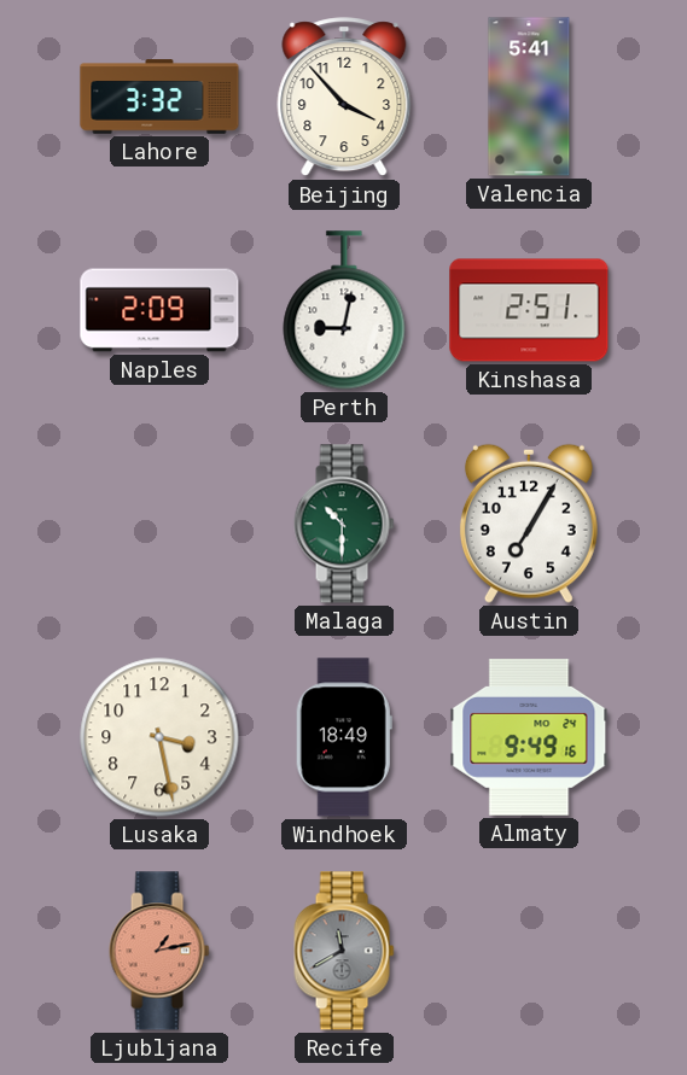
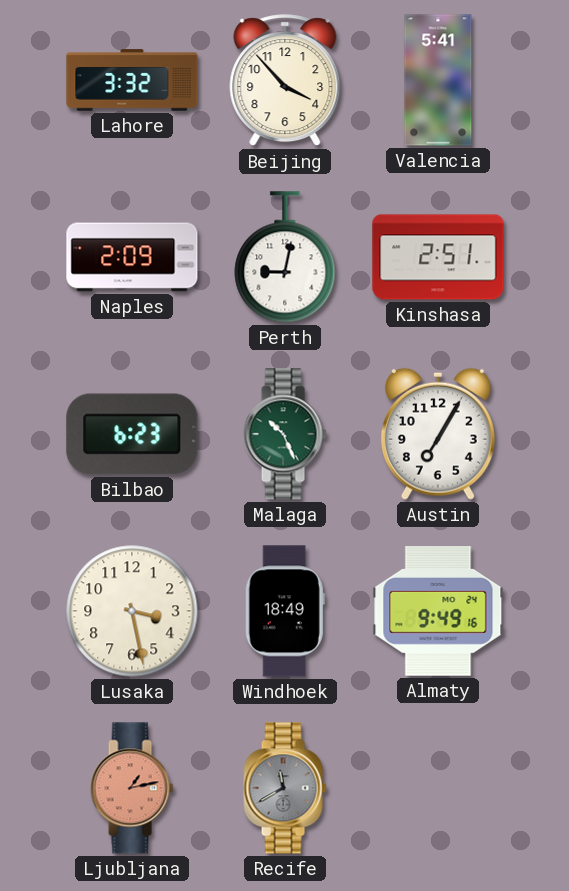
Bilbao: none -> 6:23
Malaga: 10:30 -> 10:26
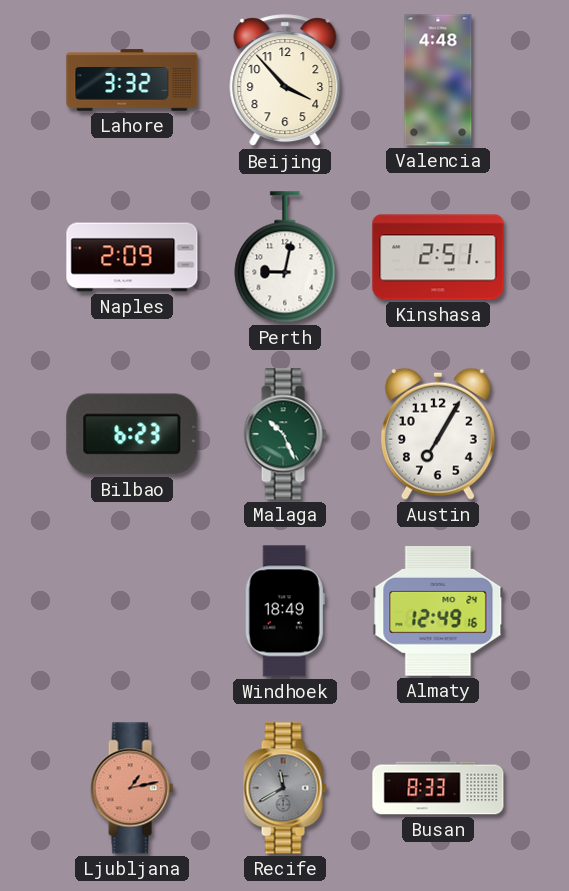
Valencia: 5:41 -> 4:48
Lusaka: 3:28 -> none
Almaty: 9:49 -> 12:49
Busan: none -> 8:33
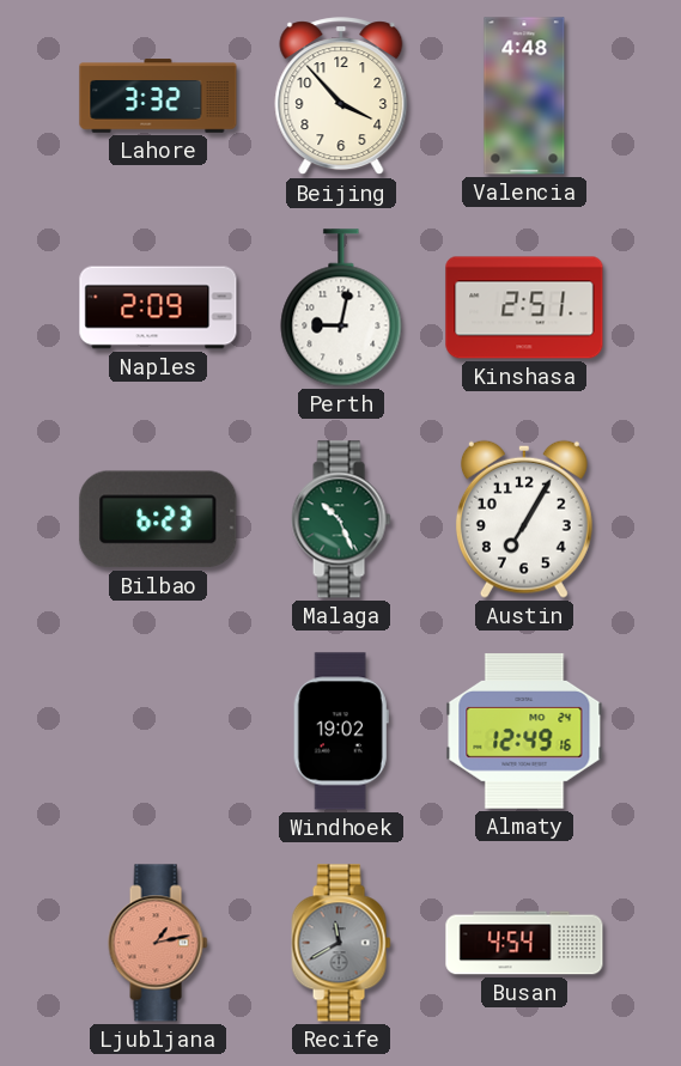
Windhoek: 18:49 -> 19:02
Busan: 8:33 -> 4:54
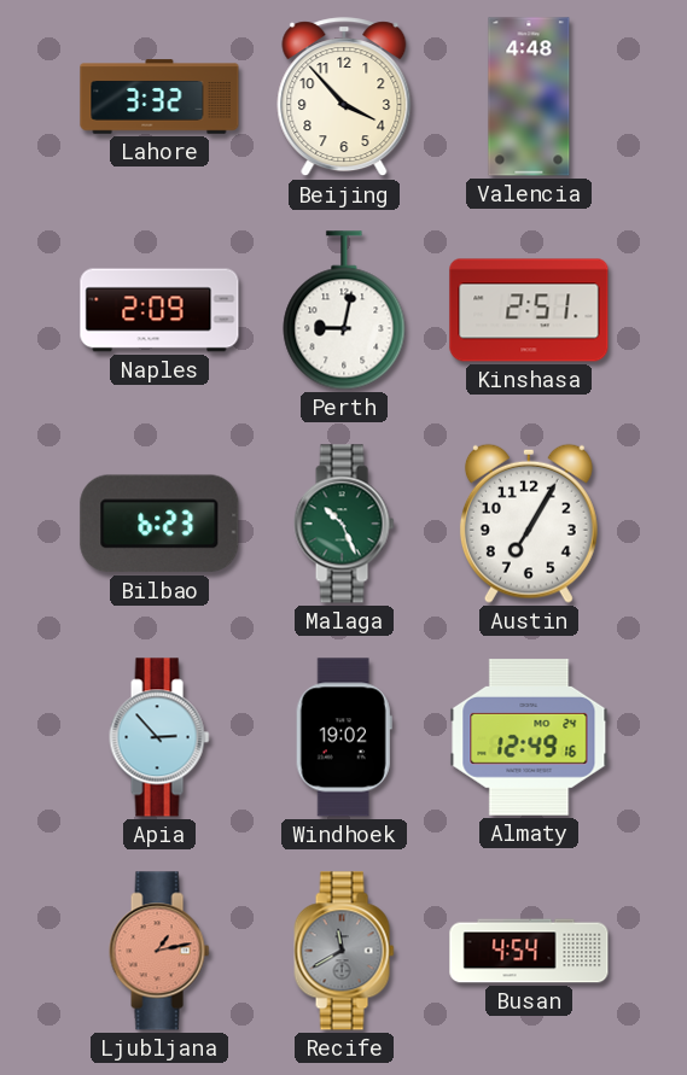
Apia: none -> 2:53
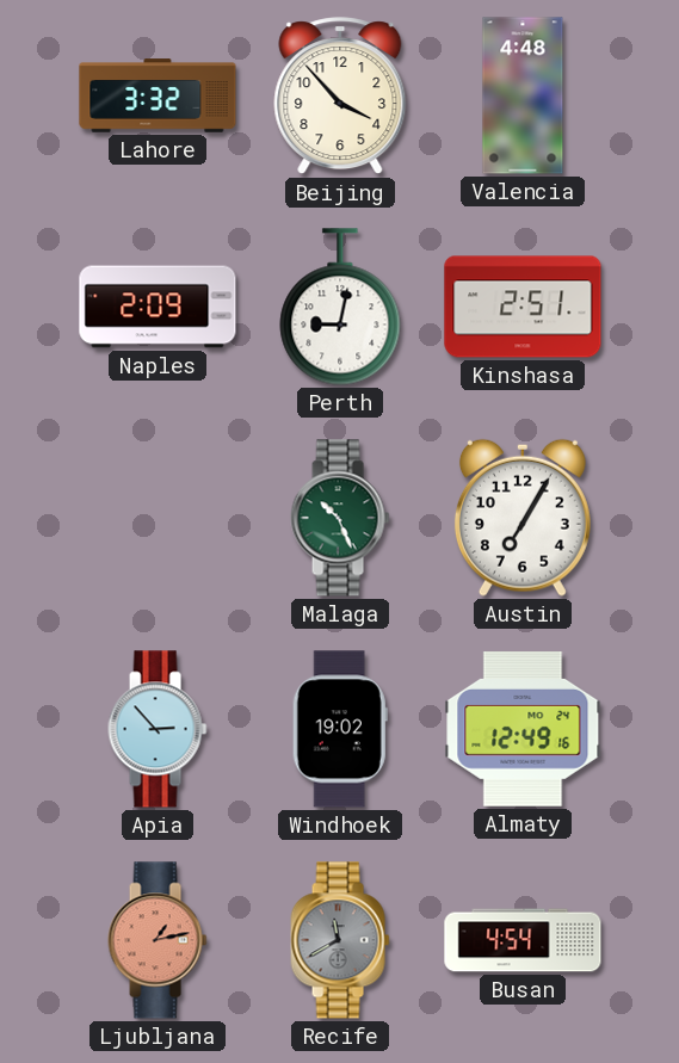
Bilbao: 6:23 -> none
